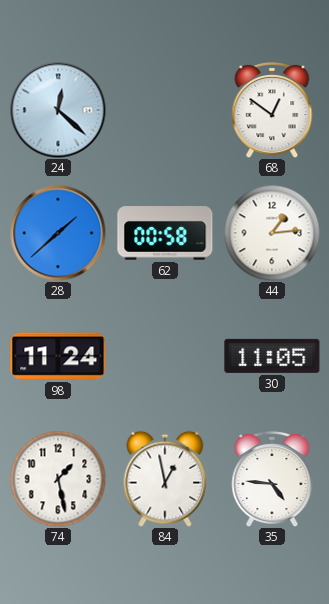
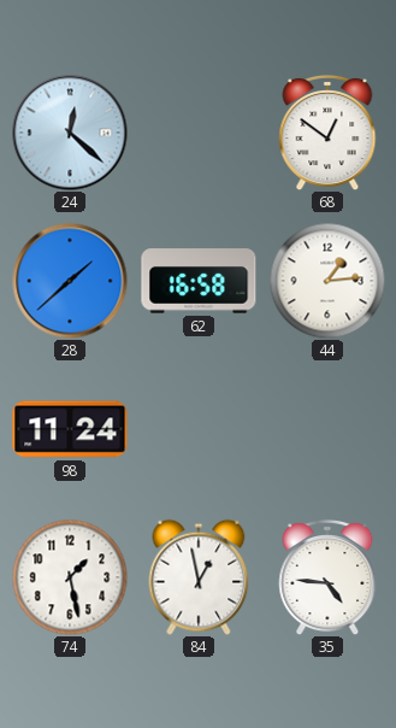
62: 00:58 -> 16:58
30: 11:05 -> none
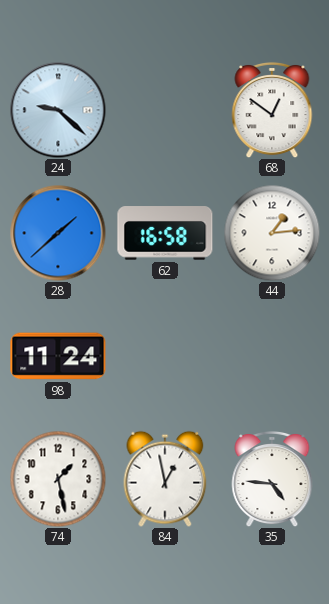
24: 12:22 -> 9:22
